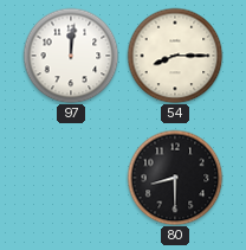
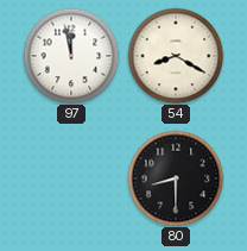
97: 12:01 -> 11:58
54: 8:15 -> 8:20
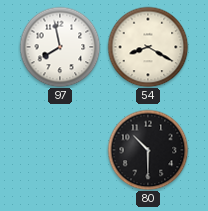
97: 11:58 -> 7:58
80: 8:30 -> 10:30
